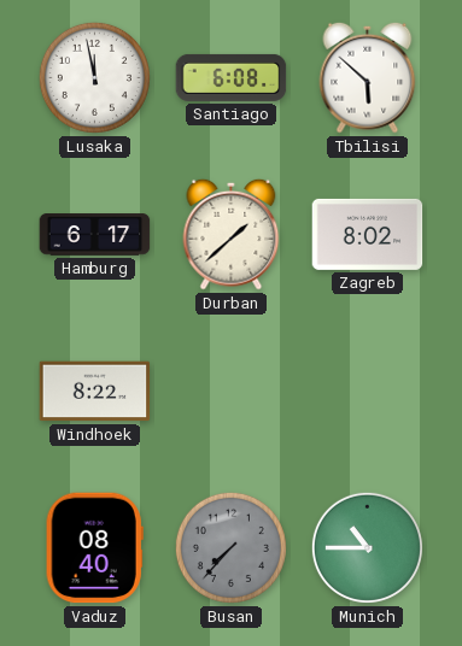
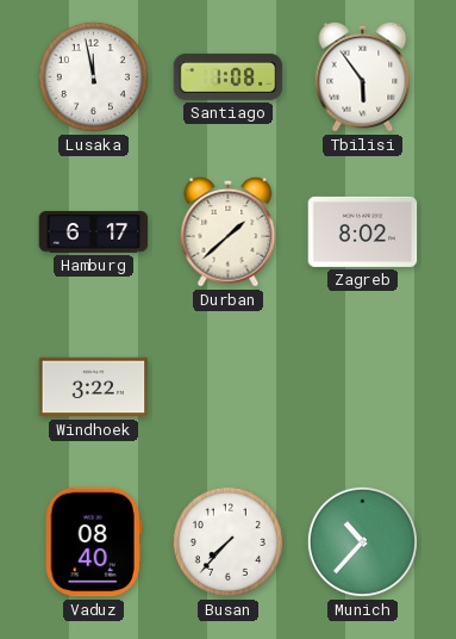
Santiago: 6:08 -> 1:08
Tbilisi: 5:52 -> 5:54
Windhoek: 8:22 -> 3:22
Busan dial: grey -> white
Munich: 10:45 -> 10:37
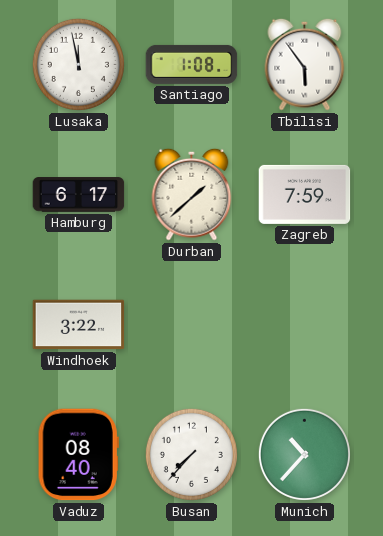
Zagreb: 8:02 -> 7:59
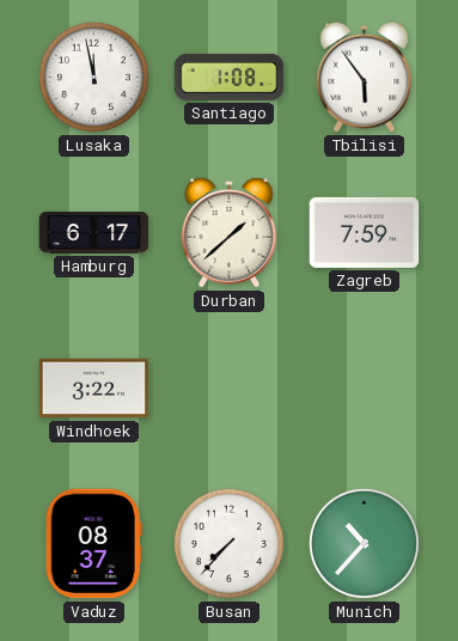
Vaduz: 08:40 -> 08:37
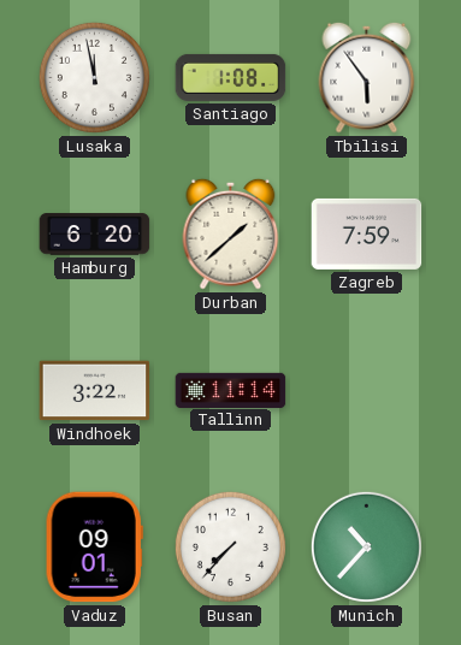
Hamburg: 6:17 -> 6:20
Tallinn: none -> 11:14
Vaduz: 08:37 -> 09:01
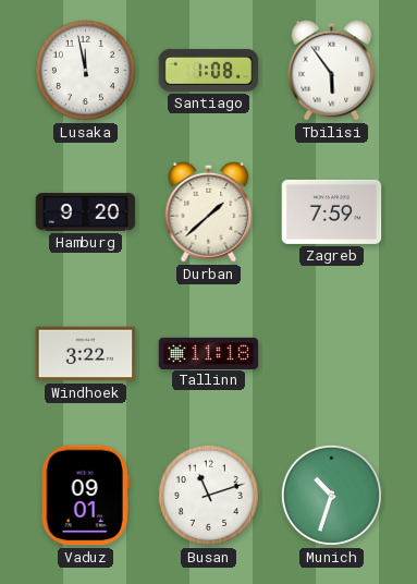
Hamburg: 6:20 -> 9:20
Tallinn: 11:14 -> 11:18
Busan: 7:37 -> 11:12
Munich: 10:37 -> 10:33
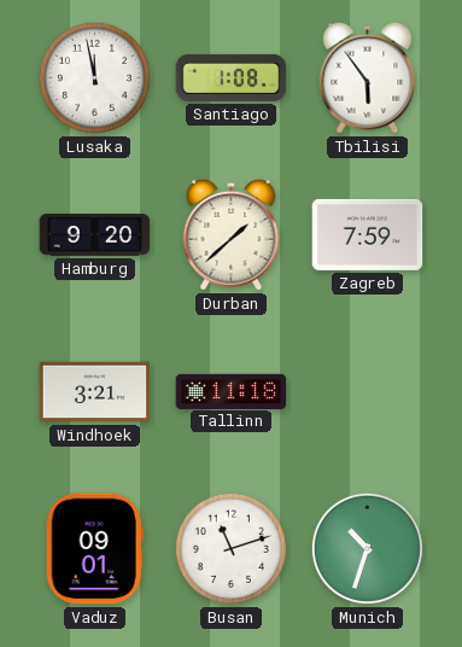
Windhoek: 3:22 -> 3:21
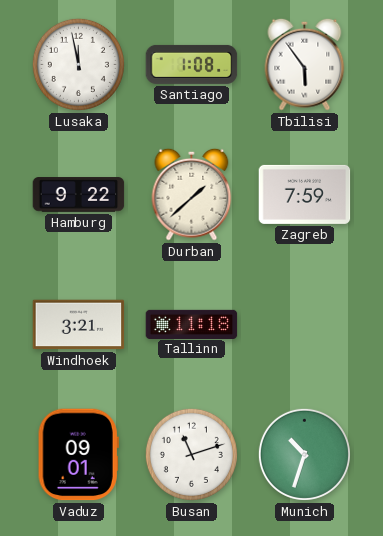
Hamburg: 9:20 -> 9:22
